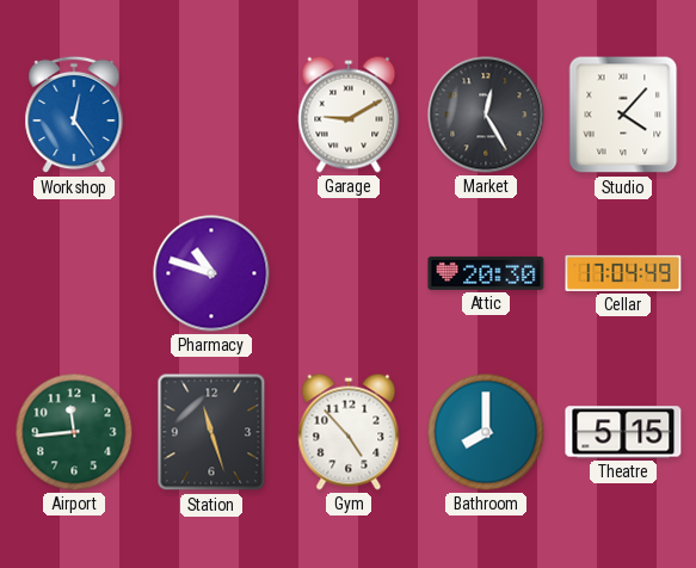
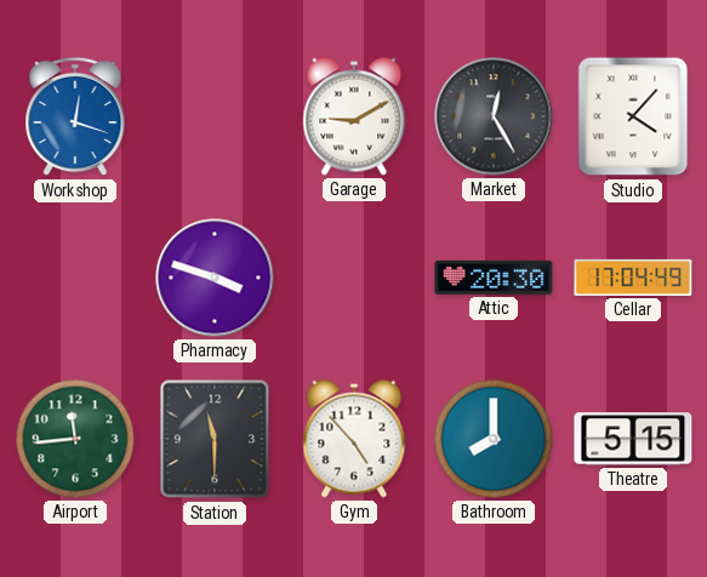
Workshop: 12:24 -> 12:18
Pharmacy: 10:48 -> 3:48
Station: 11:27 -> 11:30
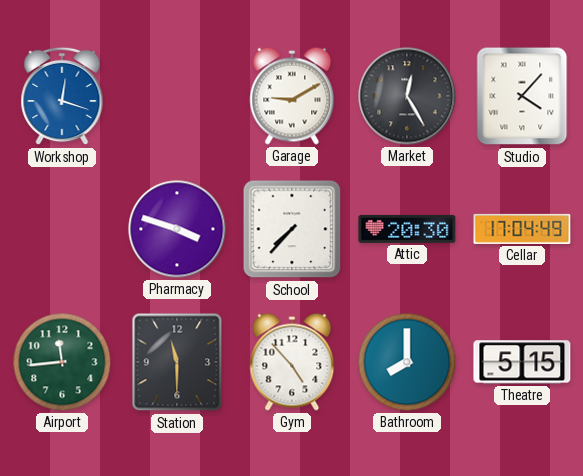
School: none -> 7:37
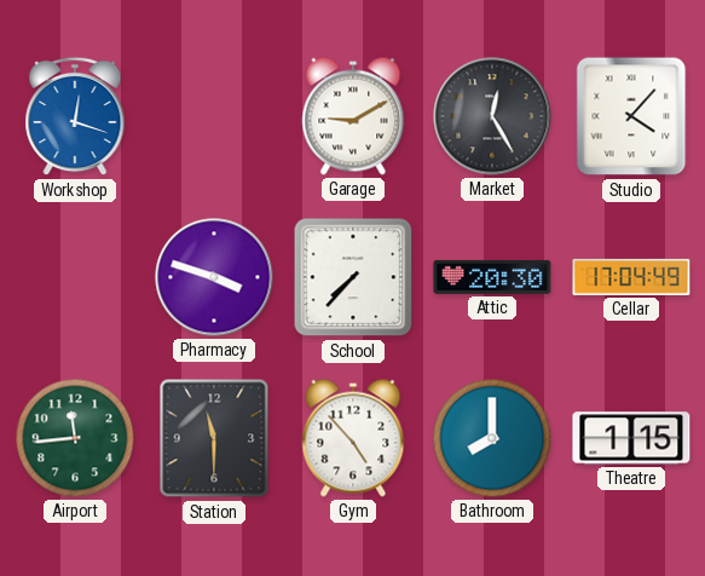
Theatre: 5:15 -> 1:15
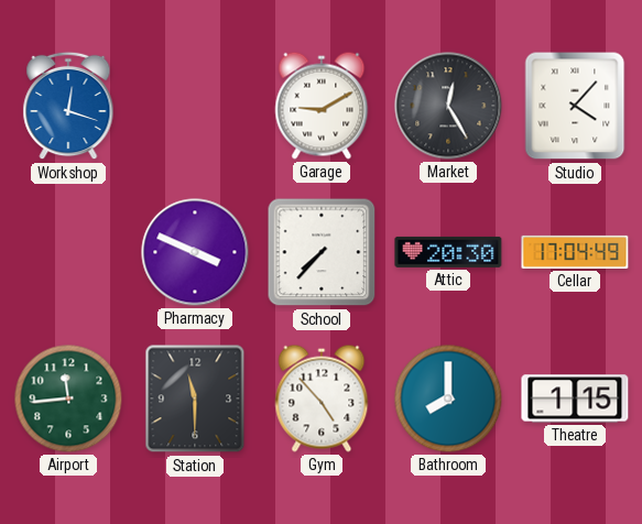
Pharmacy: 3:48 -> 3:49
